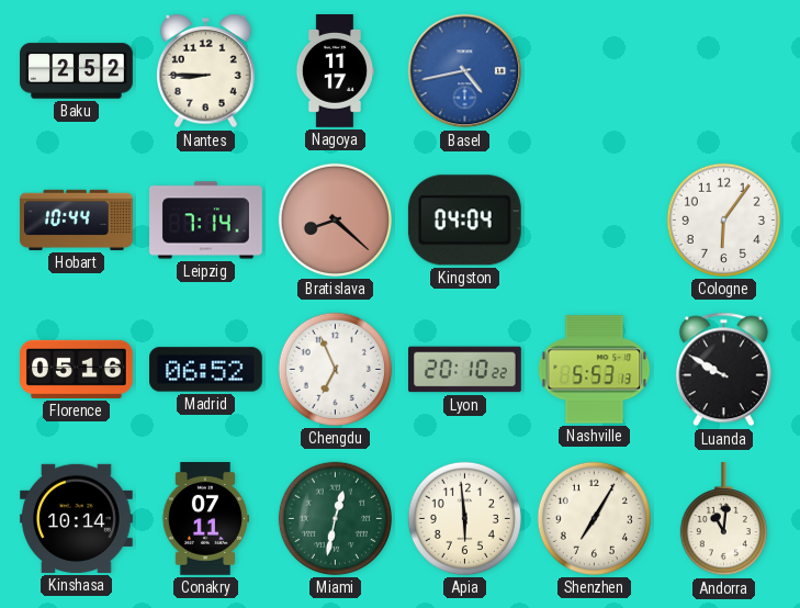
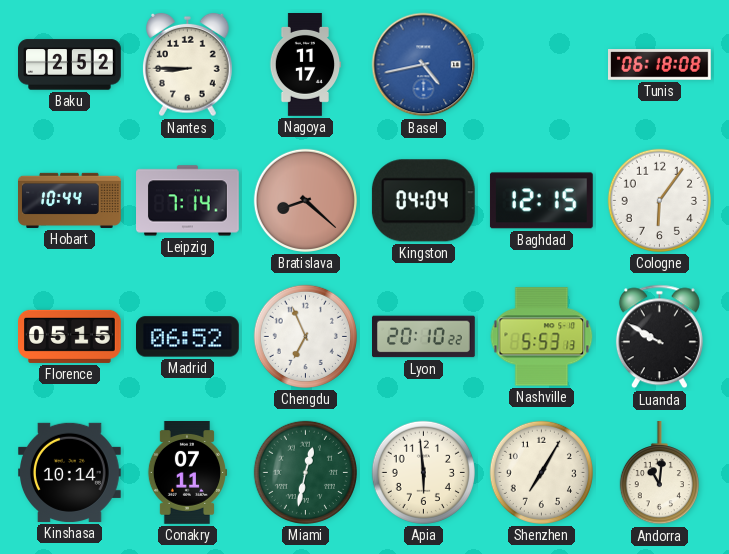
Tunis: none -> 06:18
Baghdad: none -> 12:15
Florence: 05:16 -> 05:15
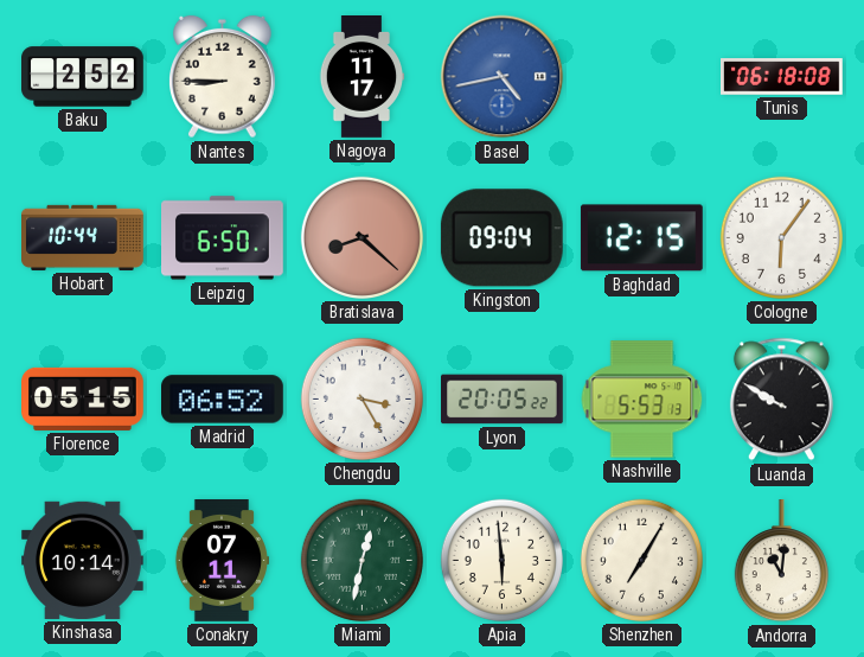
Leipzig: 7:14 -> 6:50
Kingston: 04:04 -> 09:04
Chengdu: 6:56 -> 3:25
Lyon: 20:10 -> 20:05
